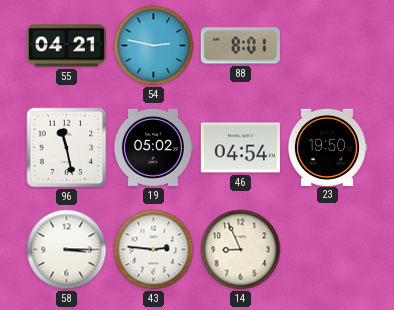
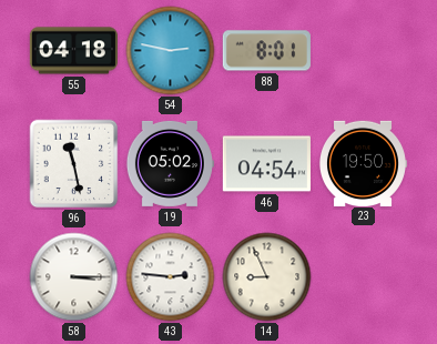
55: 04:21 -> 04:18
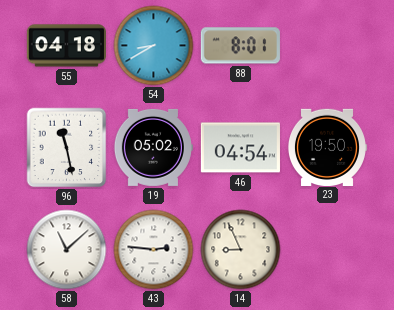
54: 2:47 -> 8:40
58: 3:15 -> 11:08
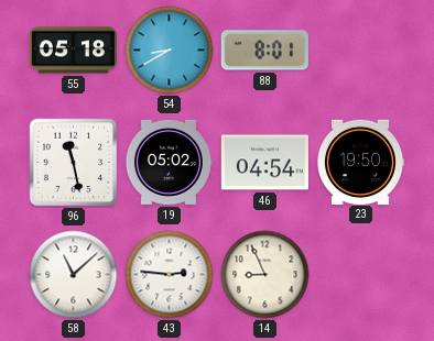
55: 04:18 -> 05:18
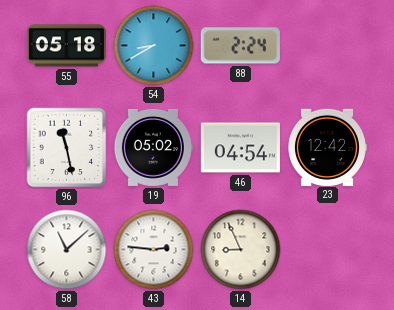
88: 8:01 -> 2:24
23: 19:50 -> 12:42
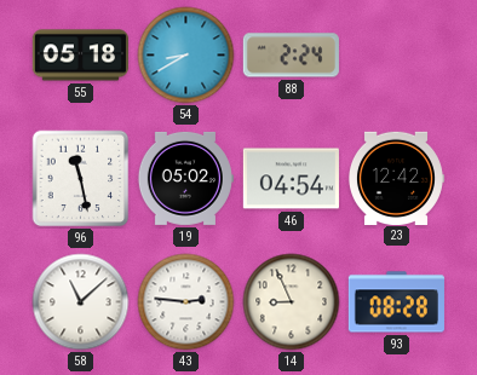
93: none -> 08:28
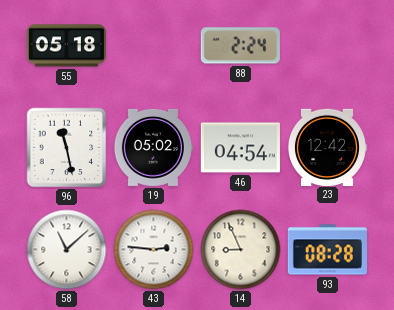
54: 8:40 -> none
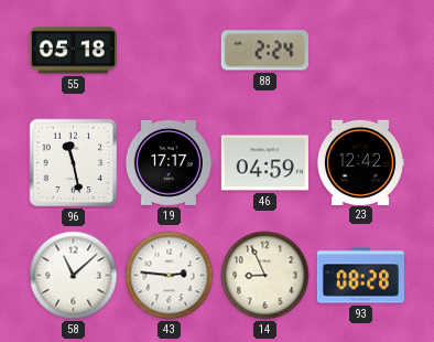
19: 05:02 -> 17:17
46: 04:54 -> 04:59
